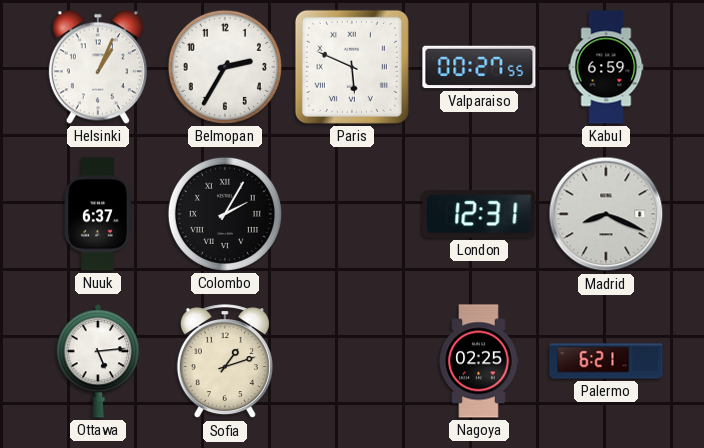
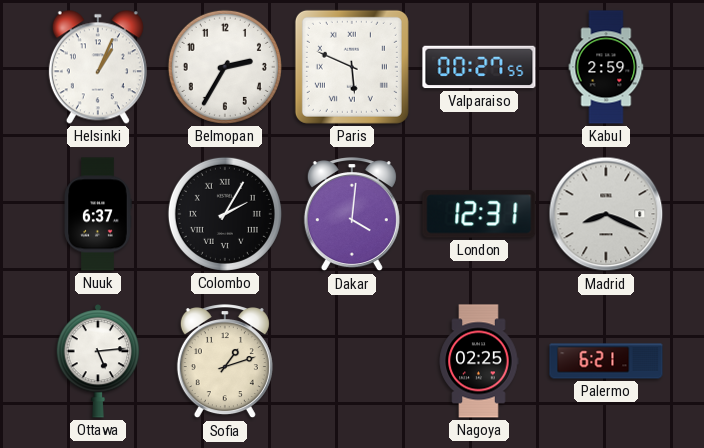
Kabul: 6:59 -> 2:59
Dakar: none -> 4:01
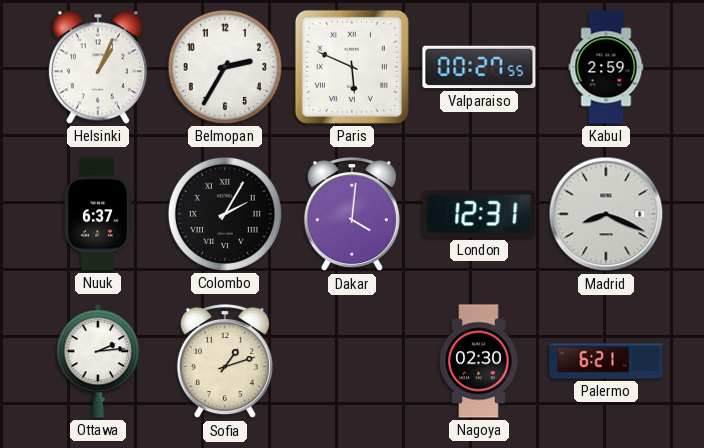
Ottawa: 5:14 -> 2:14
Nagoya: 02:25 -> 02:30
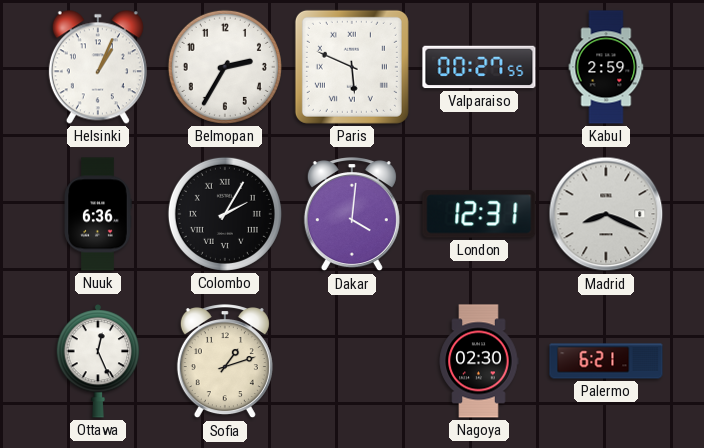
Nuuk: 6:37 -> 6:36
Ottawa: 2:14 -> 12:26
